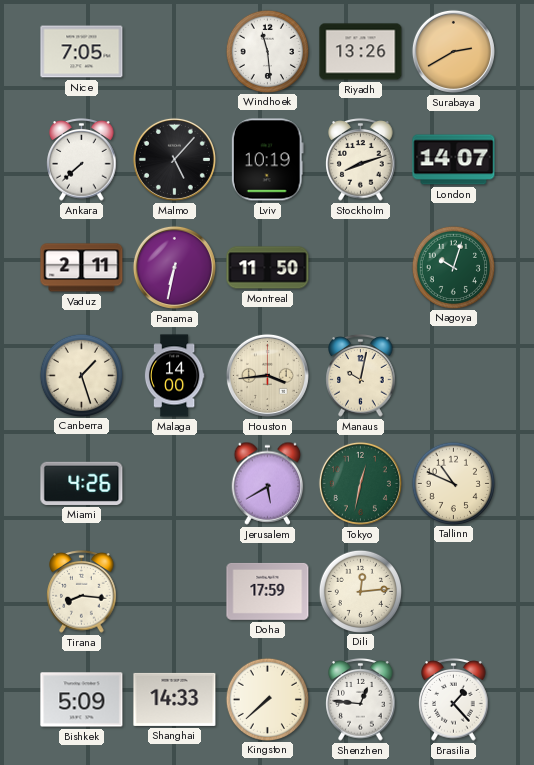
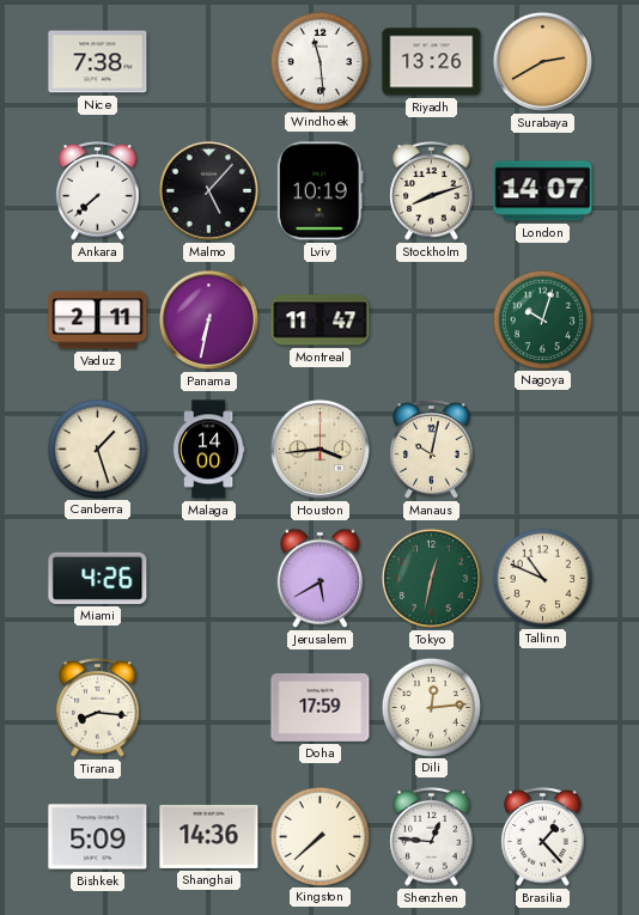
Nice: 7:05 -> 7:38
Montreal: 11:50 -> 11:47
Shanghai: 14:33 -> 14:36
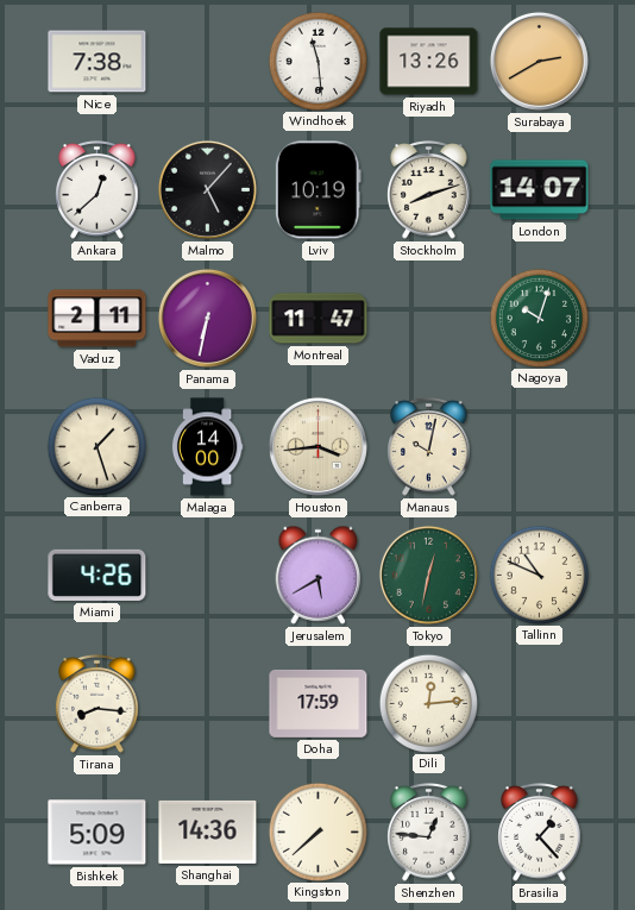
Ankara: 7:38 -> 12:38
